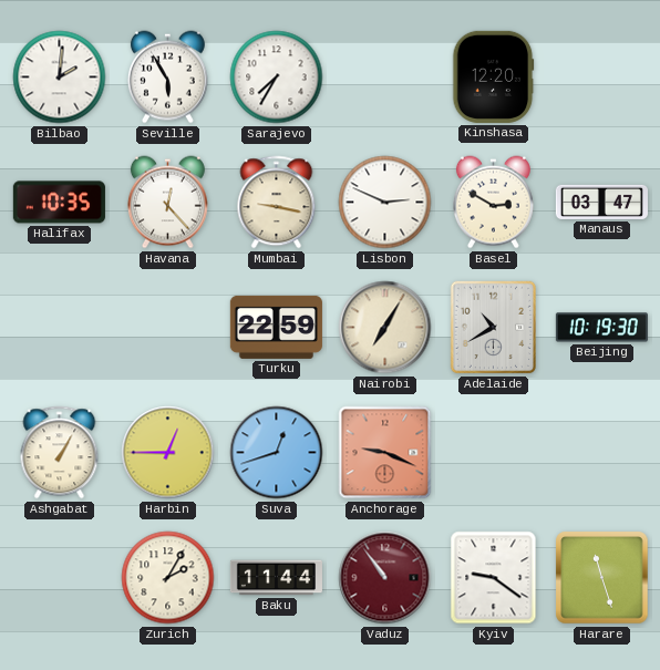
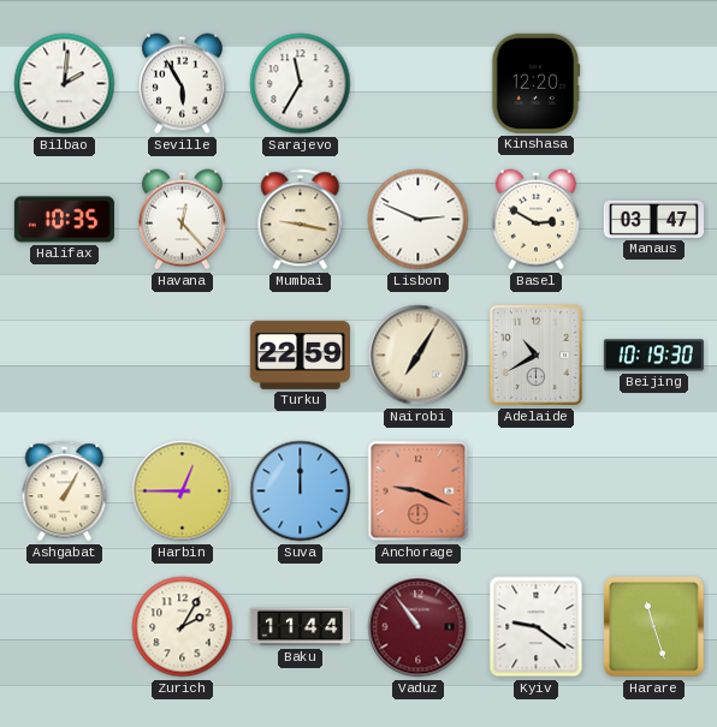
Sarajevo: 7:35 -> 11:35
Suva: 12:42 -> 12:00
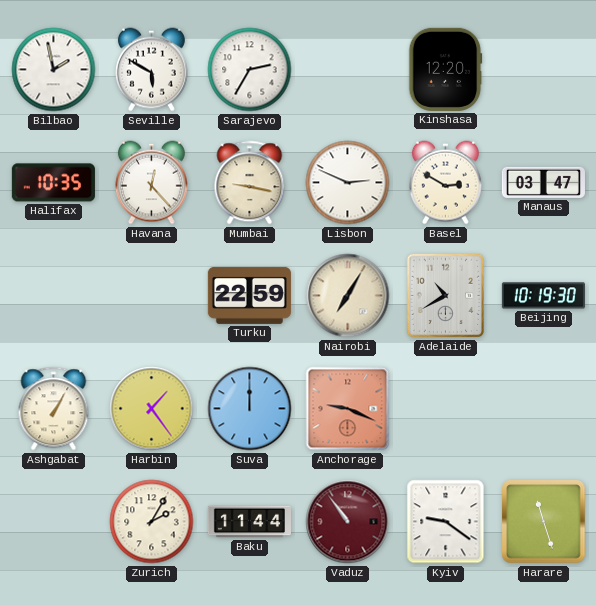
Bilbao: 2:01 -> 1:58
Seville: 5:55 -> 5:50
Sarajevo: 11:35 -> 2:35
Harbin: 12:45 -> 1:24
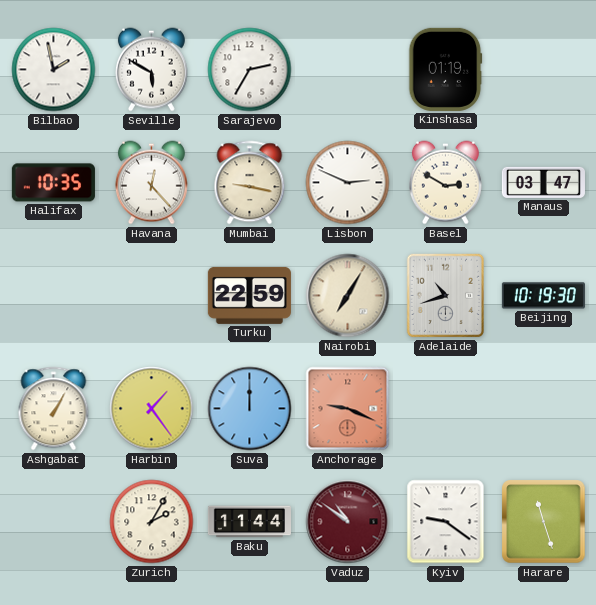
Kinshasa: 12:20 -> 01:19
Adelaide: 10:40 -> 10:42
Vaduz: 10:54 -> 10:51
